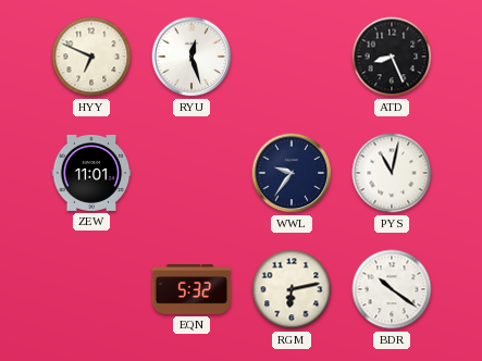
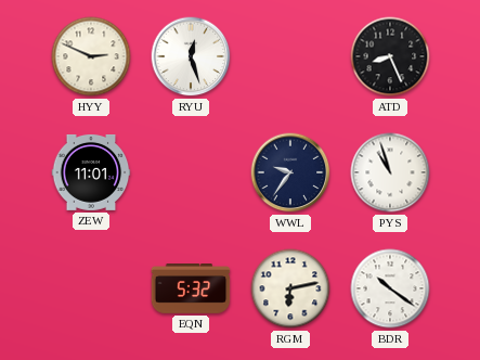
HYY: 6:49 -> 2:49
PYS: 11:02 -> 10:57
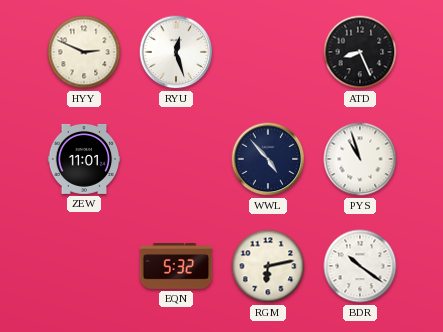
WWL: 9:36 -> 4:53
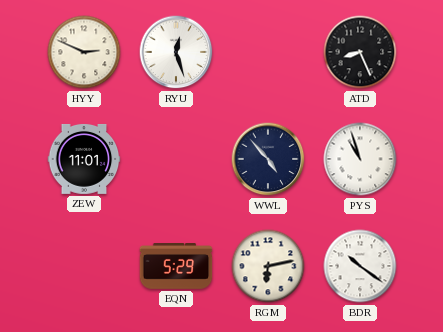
EQN: 5:32 -> 5:29
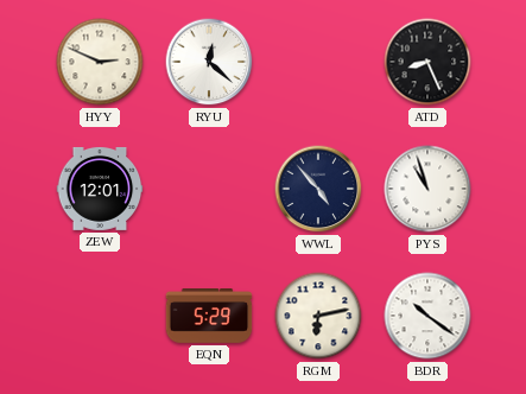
RYU: 12:27 -> 12:22
ZEW: 11:01 -> 12:01
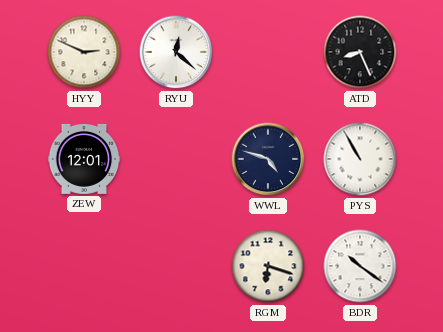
WWL: 4:53 -> 4:48
PYS: 10:57 -> 10:55
EQN: 5:29 -> none
RGM: 6:13 -> 6:18
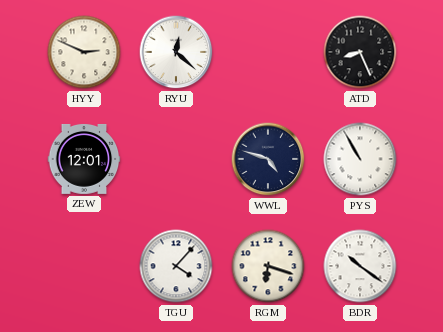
TGU: none -> 4:07
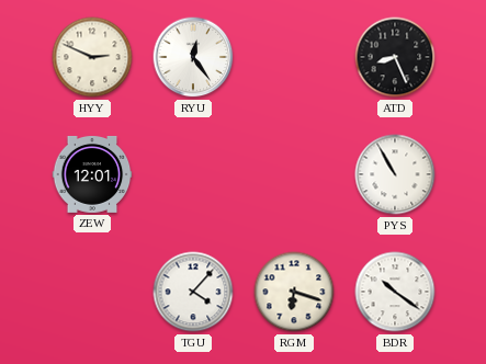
RYU: 12:22 -> 12:24
WWL: 4:48 -> none
